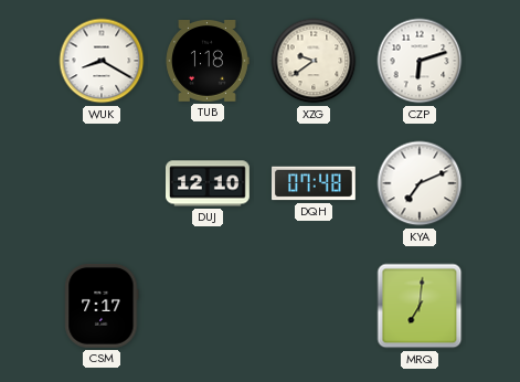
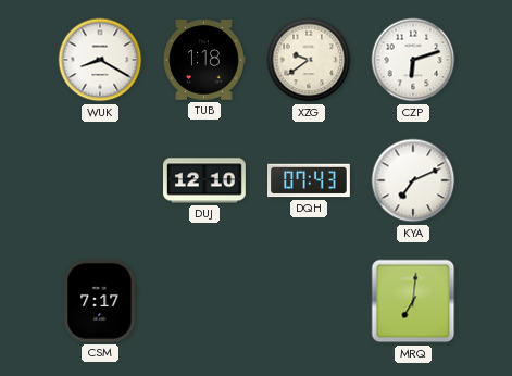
DQH: 07:48 -> 07:43
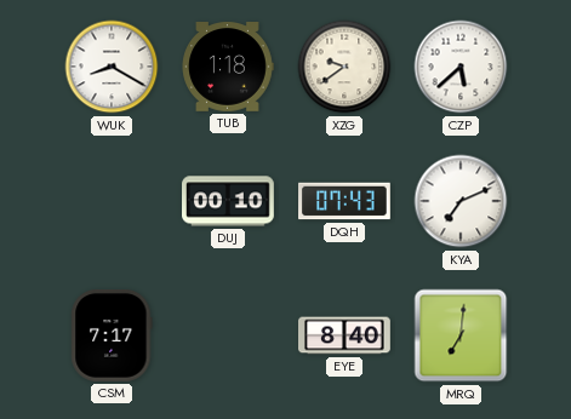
CZP: 6:12 -> 5:38
DUJ: 12:10 -> 00:10
EYE: none -> 8:40
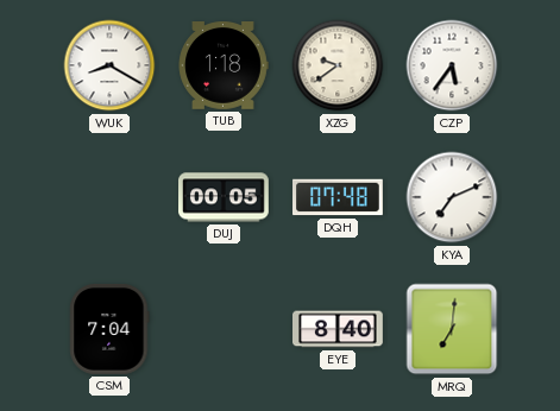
CZP: 5:38 -> 5:36
DUJ: 00:10 -> 00:05
DQH: 07:43 -> 07:48
CSM: 7:17 -> 7:04
